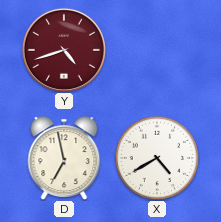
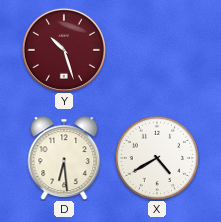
Y: 4:42 -> 10:27
D: 6:58 -> 6:29
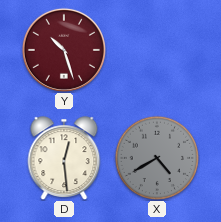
D: 6:29 -> 12:29
X dial: white -> grey
